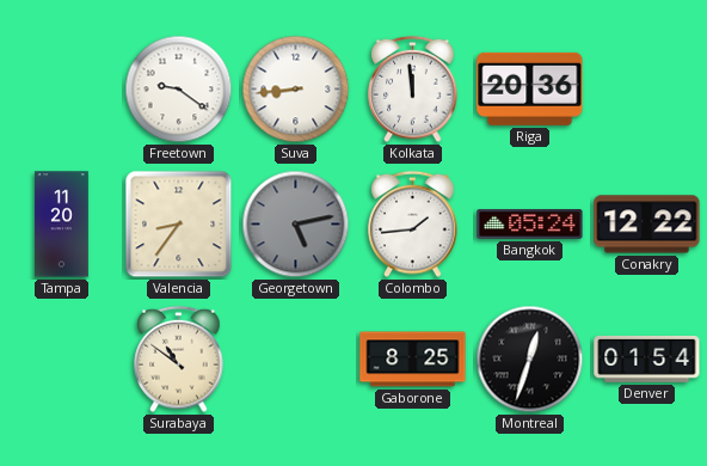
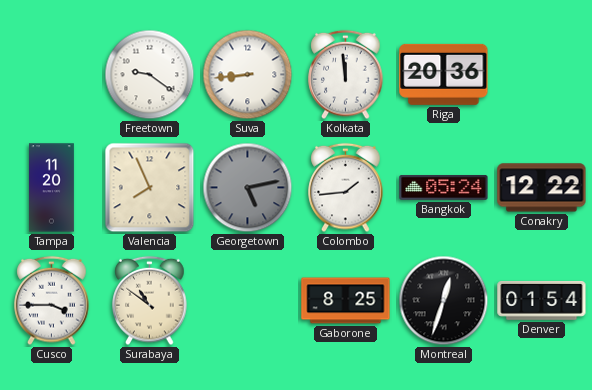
Valencia: 8:36 -> 7:56
Cusco: none -> 3:45
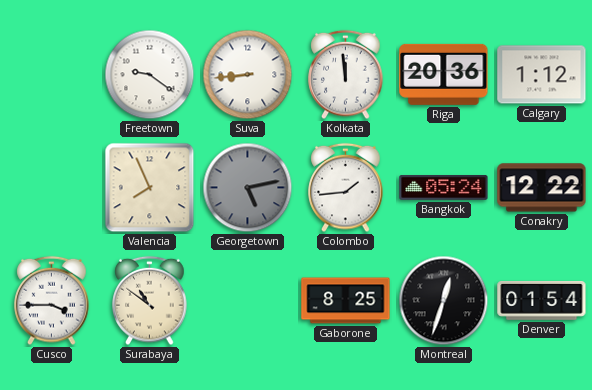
Calgary: none -> 1:12
Tampa: 11:20 -> none
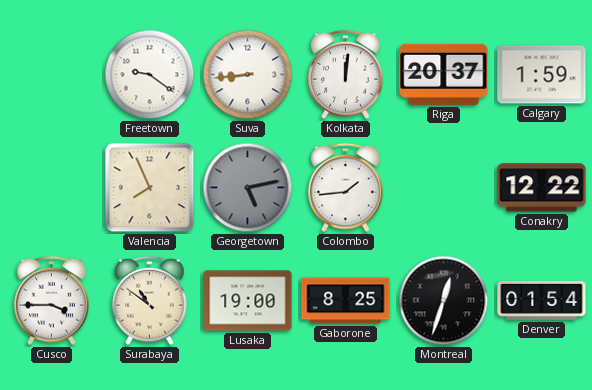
Kolkata: 11:59 -> 12:01
Riga: 20:36 -> 20:37
Calgary: 1:12 -> 1:59
Bangkok: 05:24 -> none
Lusaka: none -> 19:00
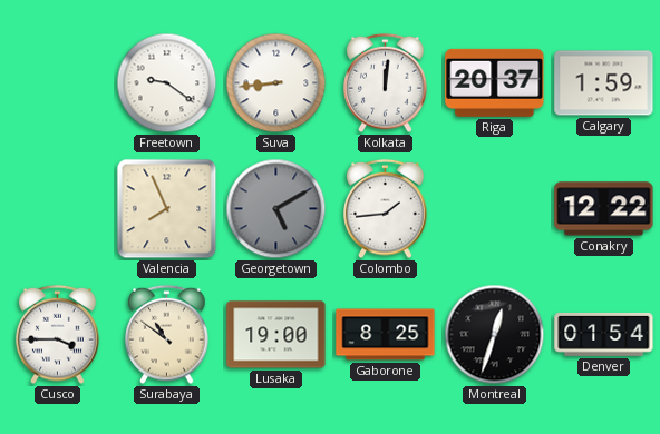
Georgetown: 5:13 -> 5:10
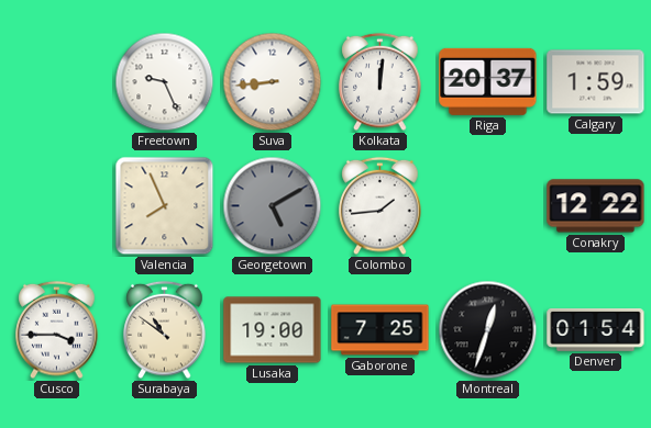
Freetown: 9:21 -> 9:26
Gaborone: 8:25 -> 7:25
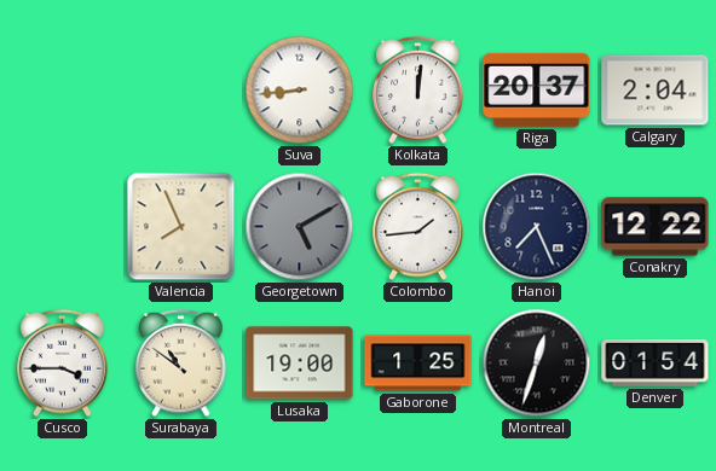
Freetown: 9:26 -> none
Calgary: 1:59 -> 2:04
Hanoi: none -> 7:26
Gaborone: 7:25 -> 1:25
